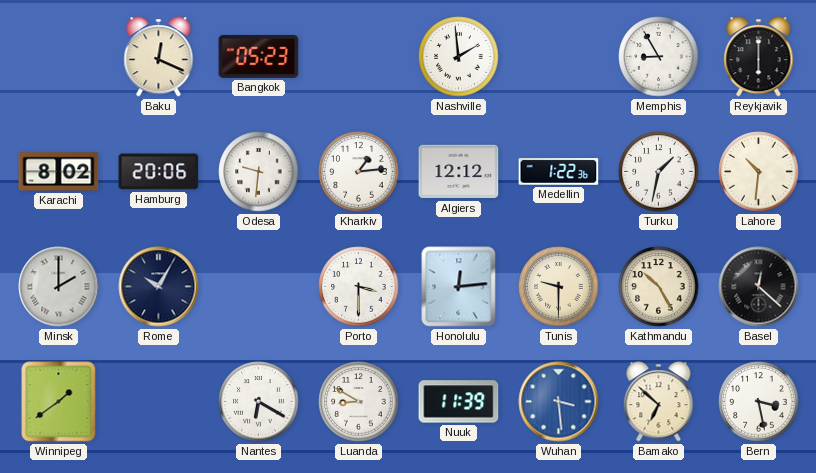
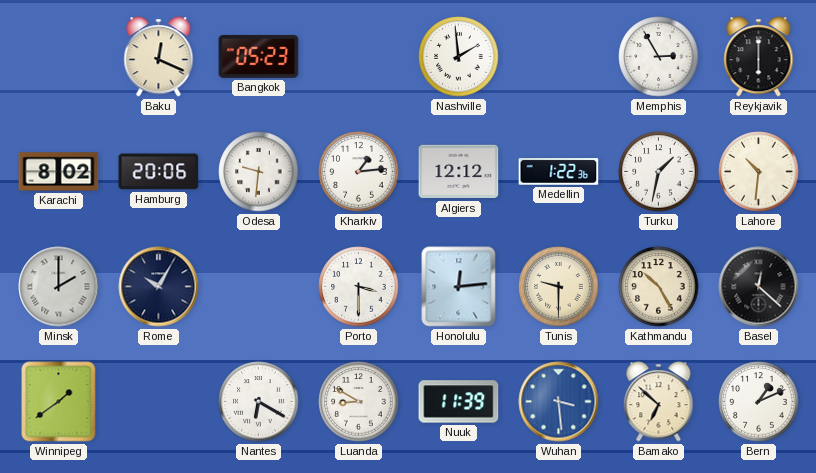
Memphis: 8:55 -> 2:55
Bern: 3:28 -> 1:11
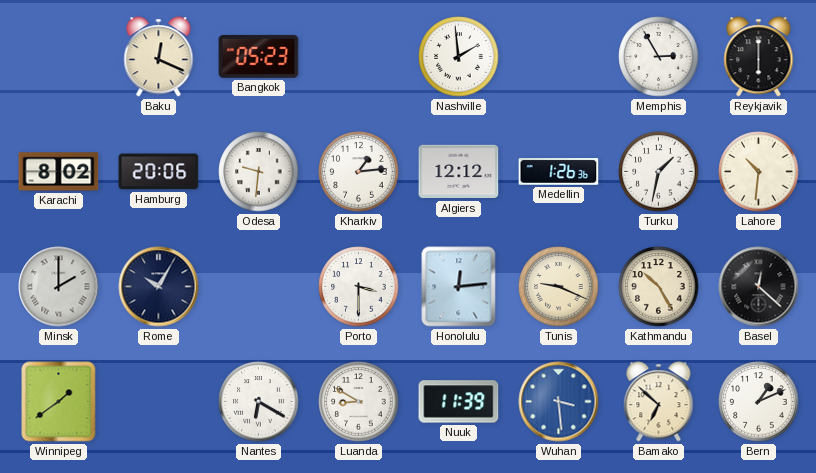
Medellin: 1:22 -> 1:26
Tunis: 9:30 -> 9:19
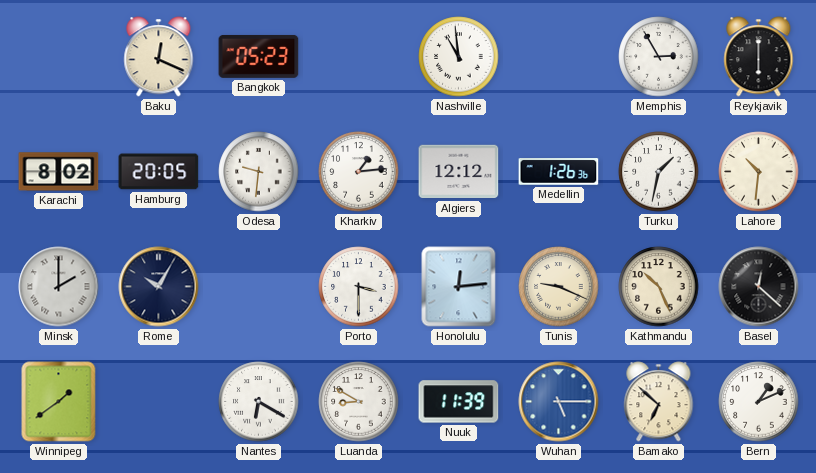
Nashville: 1:59 -> 10:59
Hamburg: 20:06 -> 20:05
Kathmandu: 10:25 -> 10:26
Wuhan: 3:29 -> 5:15
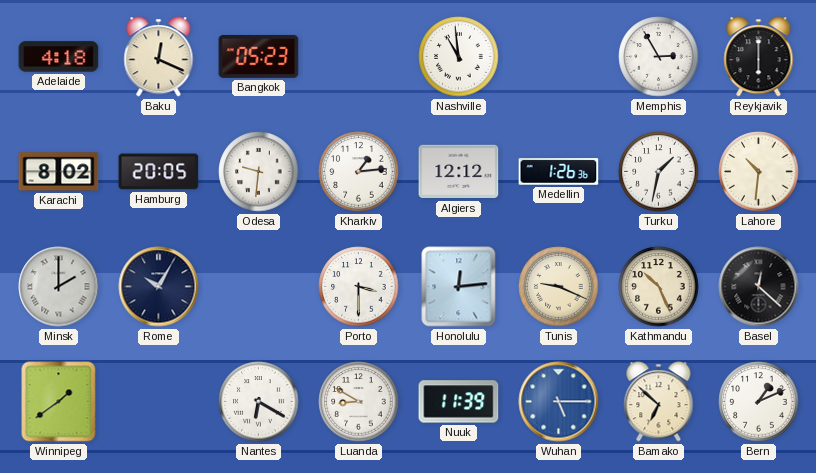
Adelaide: none -> 4:18
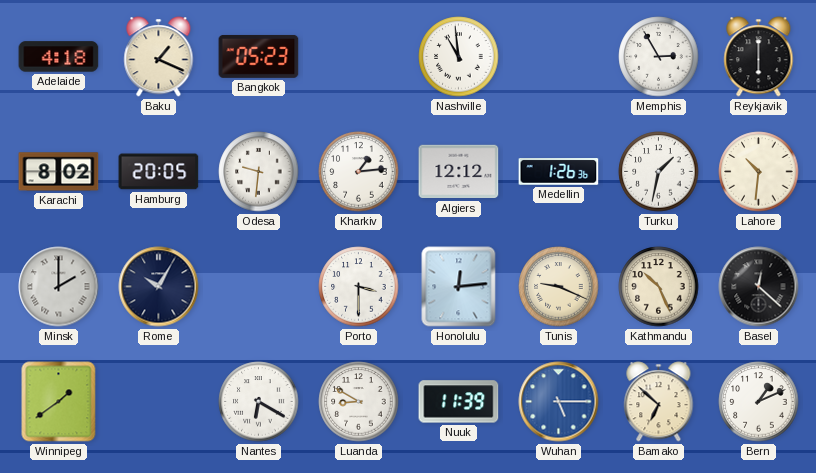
Baku: 12:19 -> 1:19
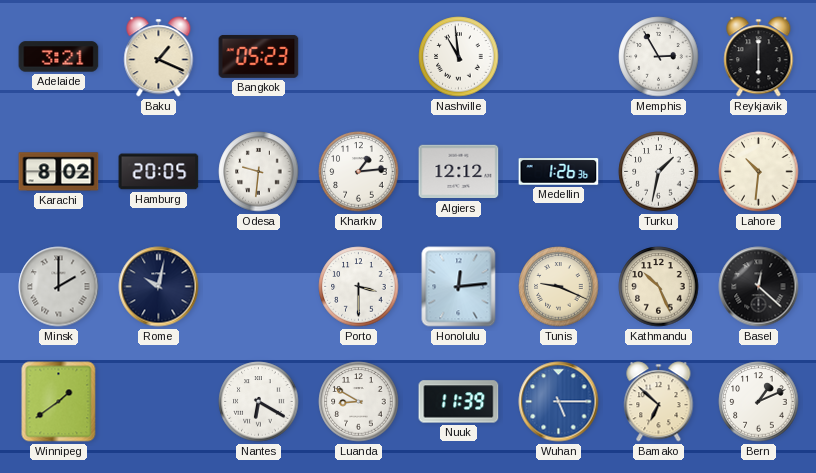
Adelaide: 4:18 -> 3:21
Rome: 10:05 -> 10:02
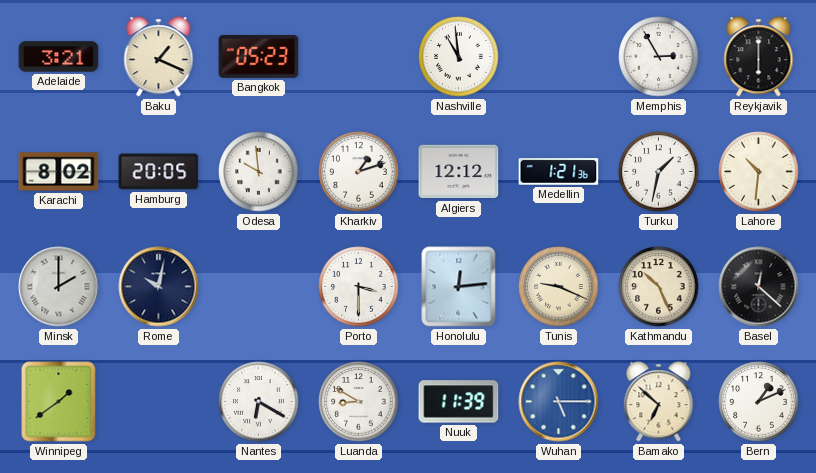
Odesa: 9:31 -> 9:59
Kharkiv: 1:14 -> 1:12
Medellin: 1:26 -> 1:21
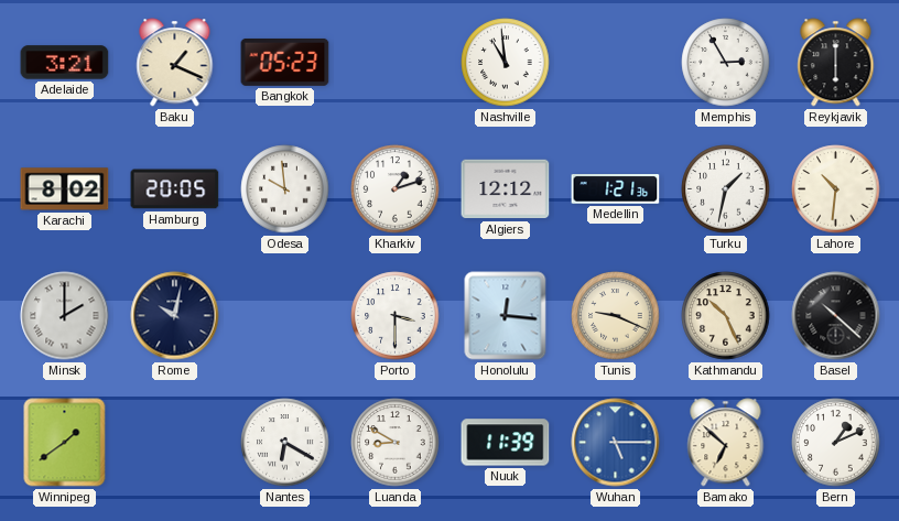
Honolulu: 12:14 -> 12:16
Basel: 12:22 -> 10:22
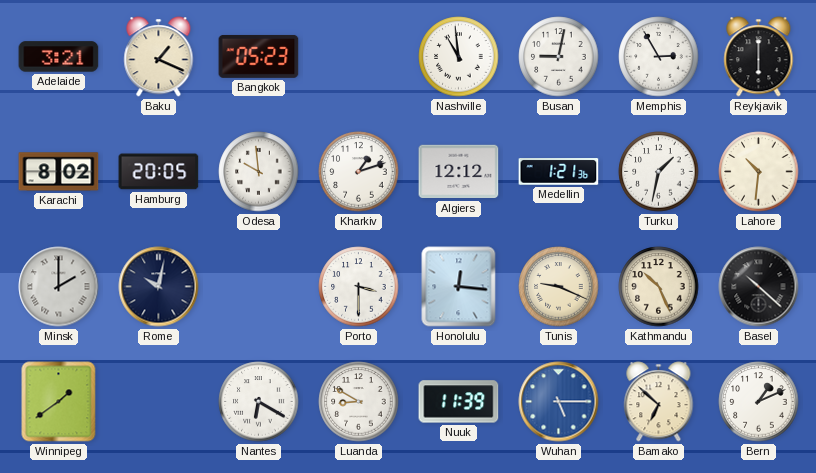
Busan: none -> 9:02
